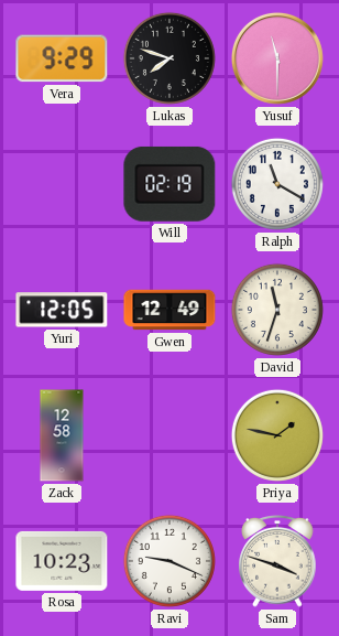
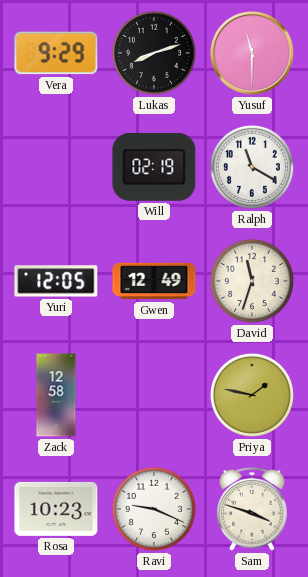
Lukas: 7:48 -> 8:12
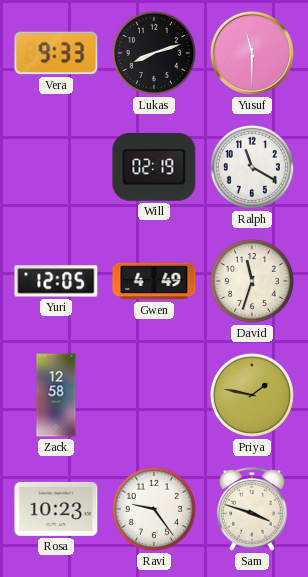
Vera: 9:29 -> 9:33
Gwen: 12:49 -> 4:49
Ravi: 9:19 -> 9:24
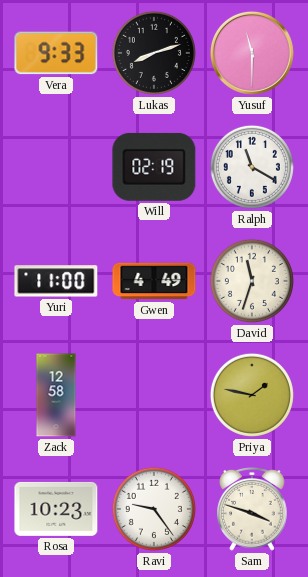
Yuri: 12:05 -> 11:00
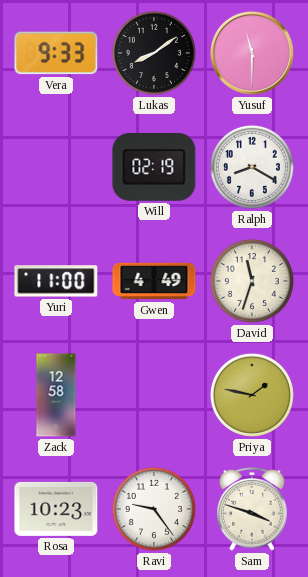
Lukas: 8:12 -> 8:09
Ralph: 11:20 -> 8:20
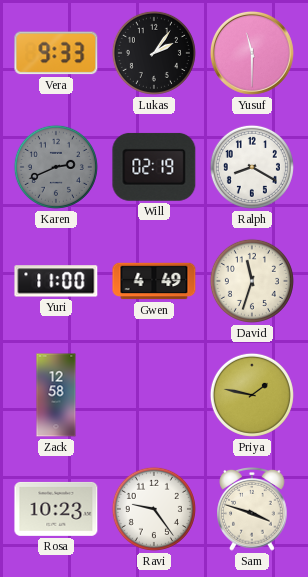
Lukas: 8:09 -> 2:06
Karen: none -> 2:41
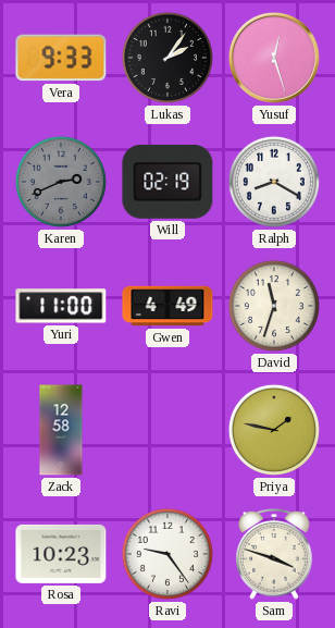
Yusuf: 11:30 -> 12:27
